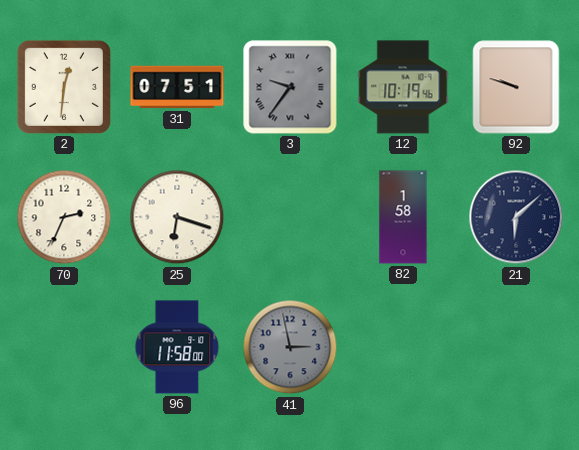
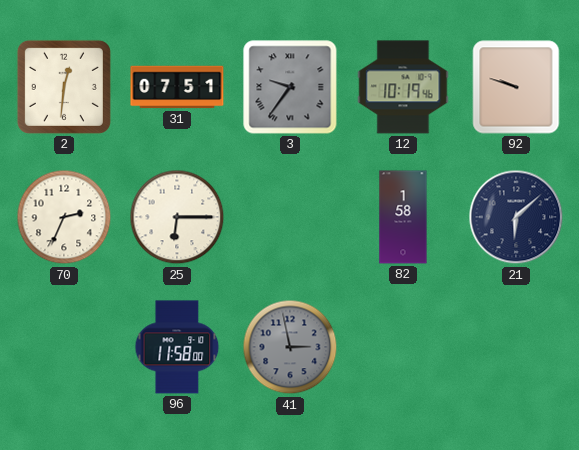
25: 6:18 -> 6:15
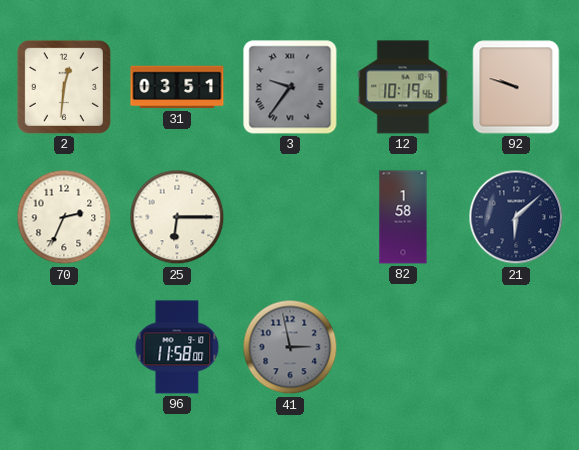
31: 07:51 -> 03:51
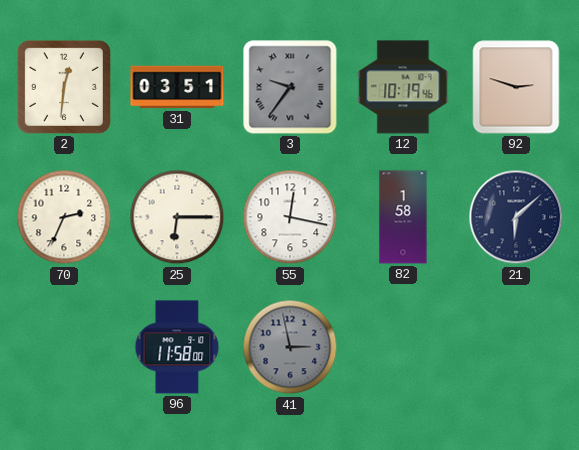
92: 9:48 -> 2:48
55: none -> 12:17
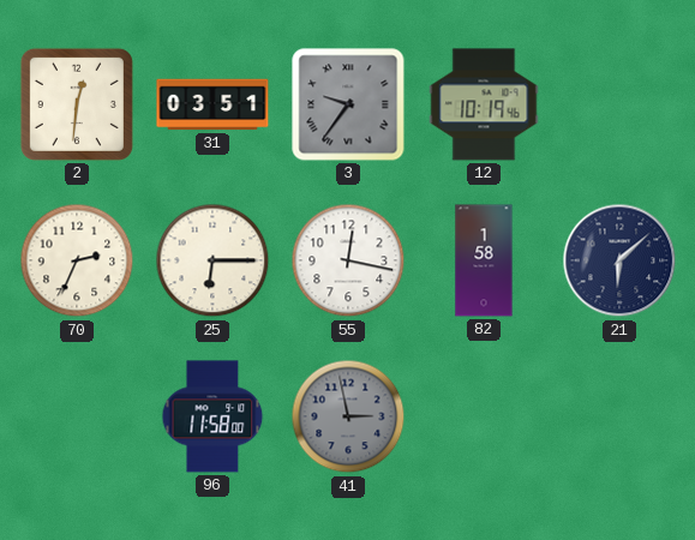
92: 2:48 -> none
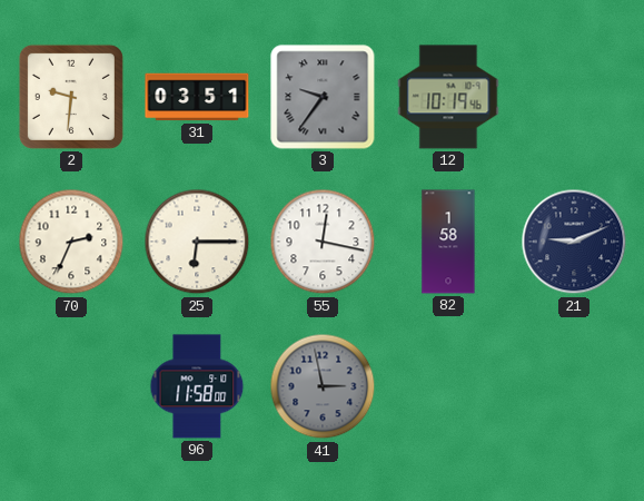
2: 12:31 -> 9:31
21: 6:08 -> 9:11
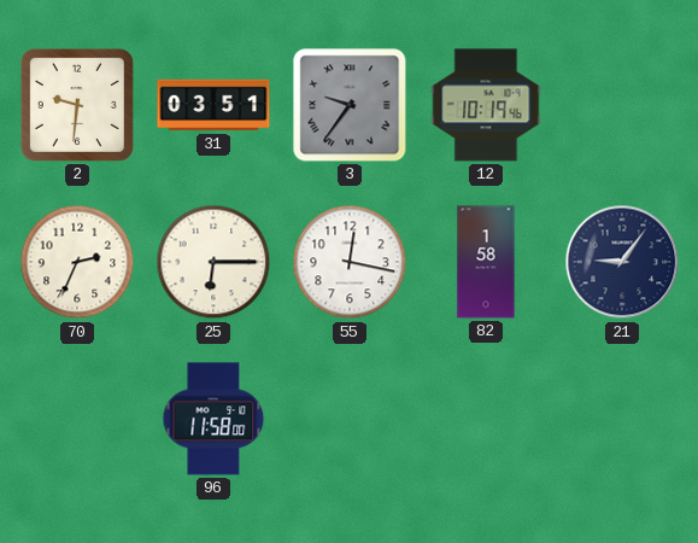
21: 9:11 -> 9:06
41: 2:58 -> none
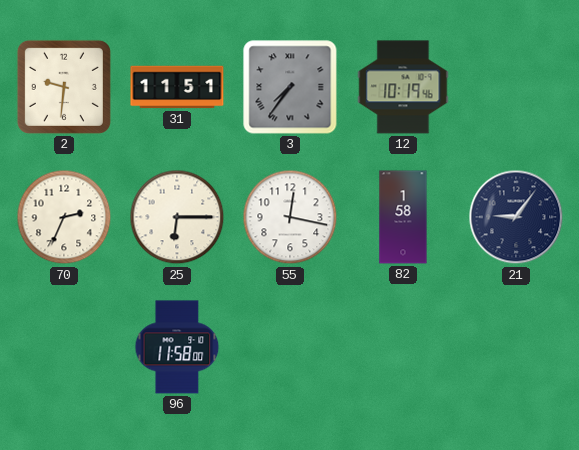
31: 03:51 -> 11:51
3: 9:36 -> 7:36
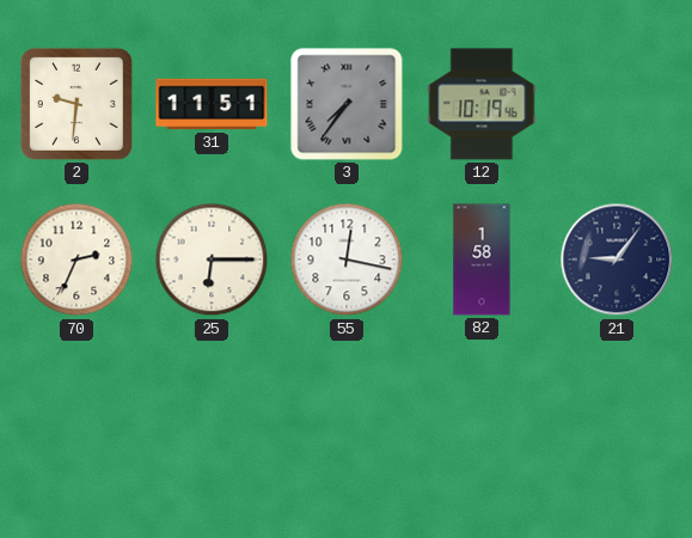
96: 11:58 -> none
